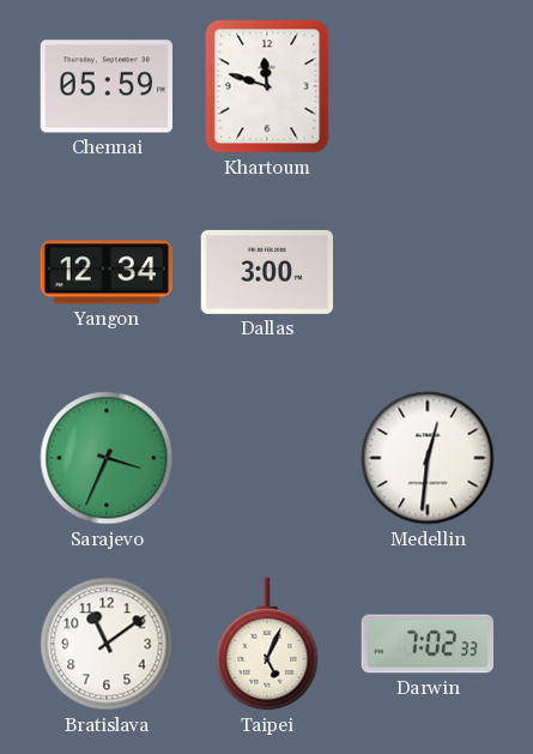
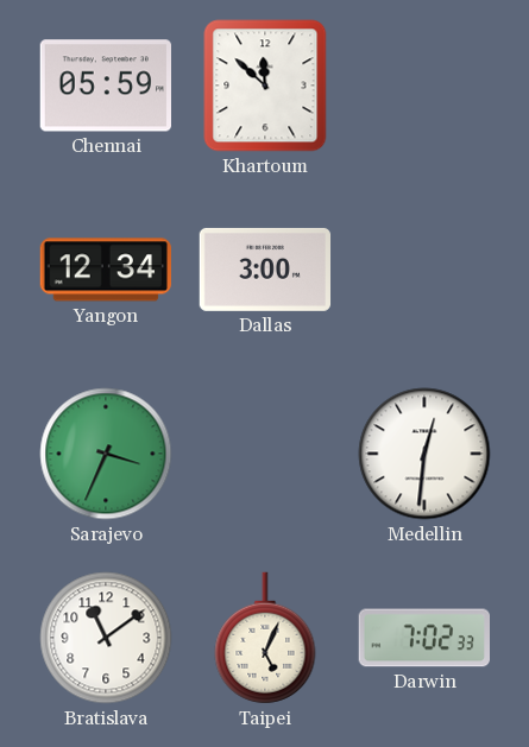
Khartoum: 11:48 -> 11:52
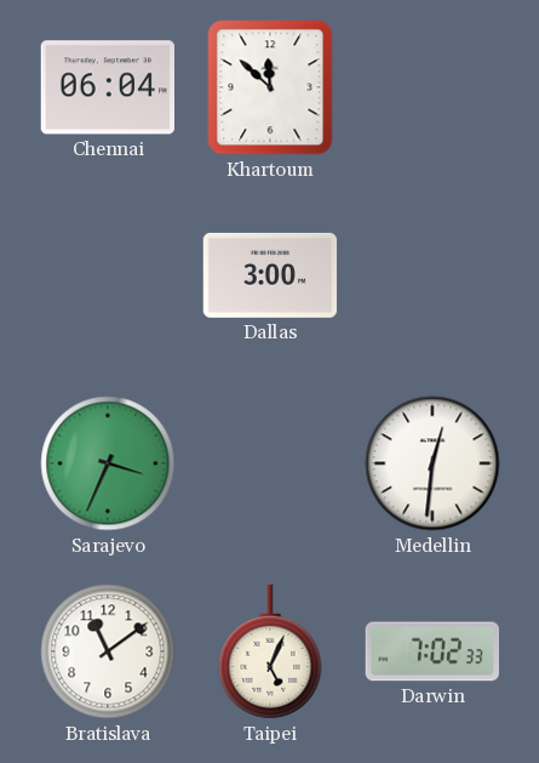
Chennai: 05:59 -> 06:04
Yangon: 12:34 -> none
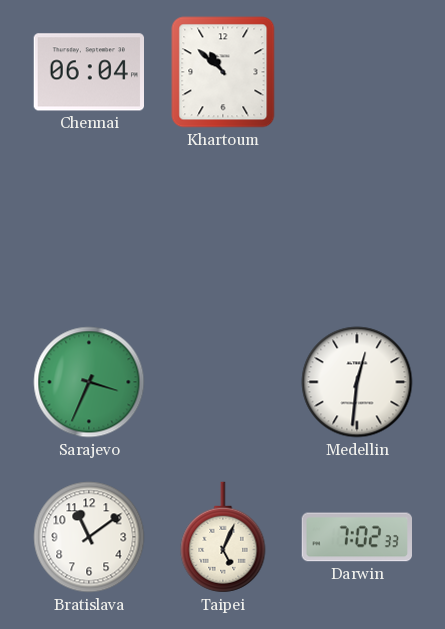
Khartoum: 11:52 -> 10:52
Dallas: 3:00 -> none
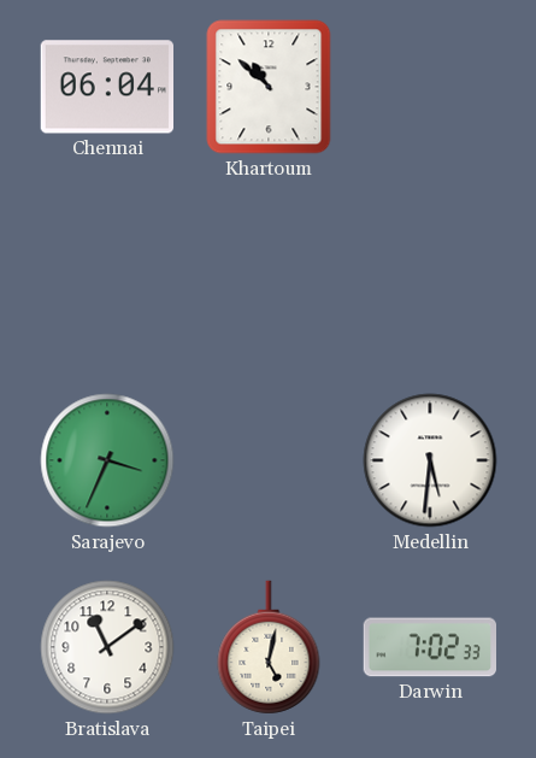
Medellin: 12:31 -> 5:31
Taipei: 5:04 -> 5:02
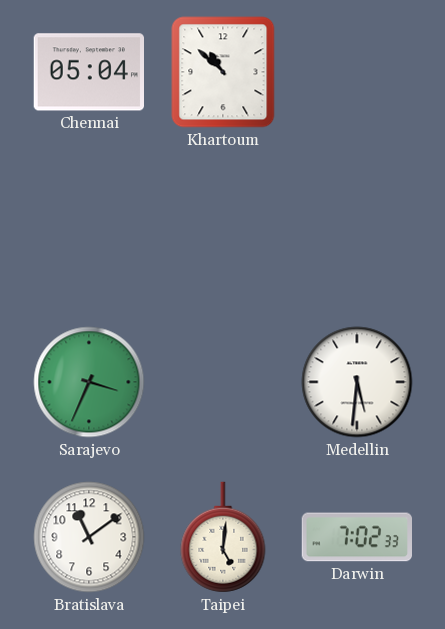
Chennai: 06:04 -> 05:04
Taipei: 5:02 -> 5:01
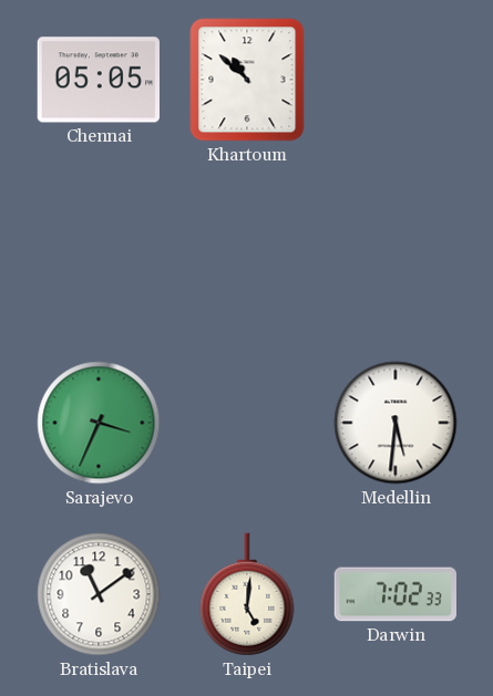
Chennai: 05:04 -> 05:05
